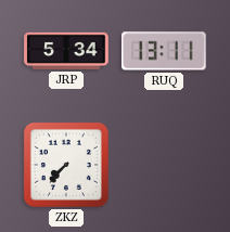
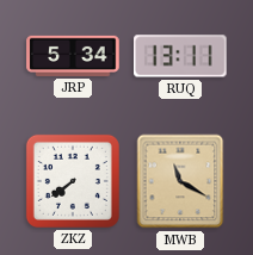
ZKZ: 7:37 -> 7:39
MWB: none -> 11:20
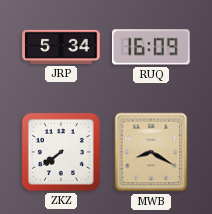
RUQ: 13:11 -> 16:09
MWB: 11:20 -> 8:20
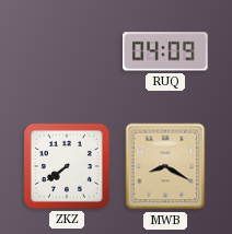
JRP: 5:34 -> none
RUQ: 16:09 -> 04:09
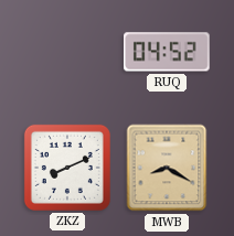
RUQ: 04:09 -> 04:52
ZKZ: 7:39 -> 8:11
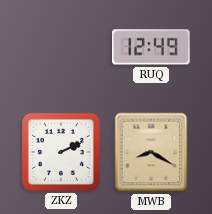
RUQ: 04:52 -> 12:49
ZKZ: 8:11 -> 2:11
